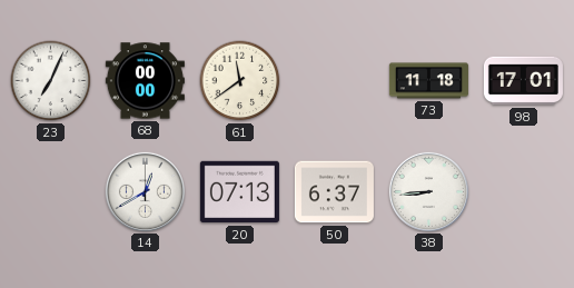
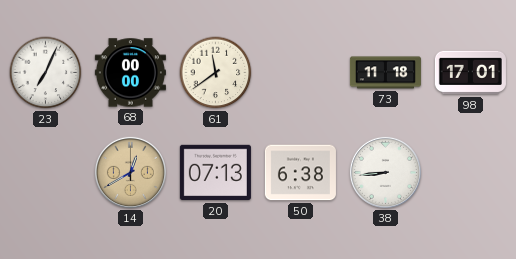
14 dial: white -> champagne
50: 6:37 -> 6:38
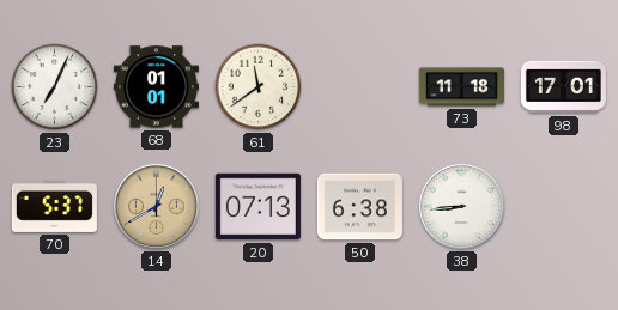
68: 00:00 -> 01:01
70: none -> 5:37
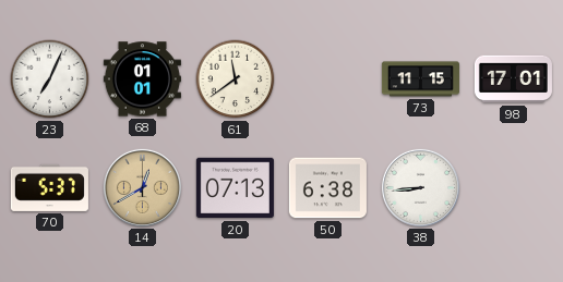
73: 11:18 -> 11:15
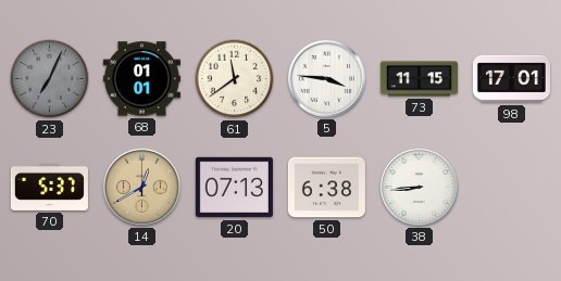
23 dial: white -> grey
5: none -> 3:46
